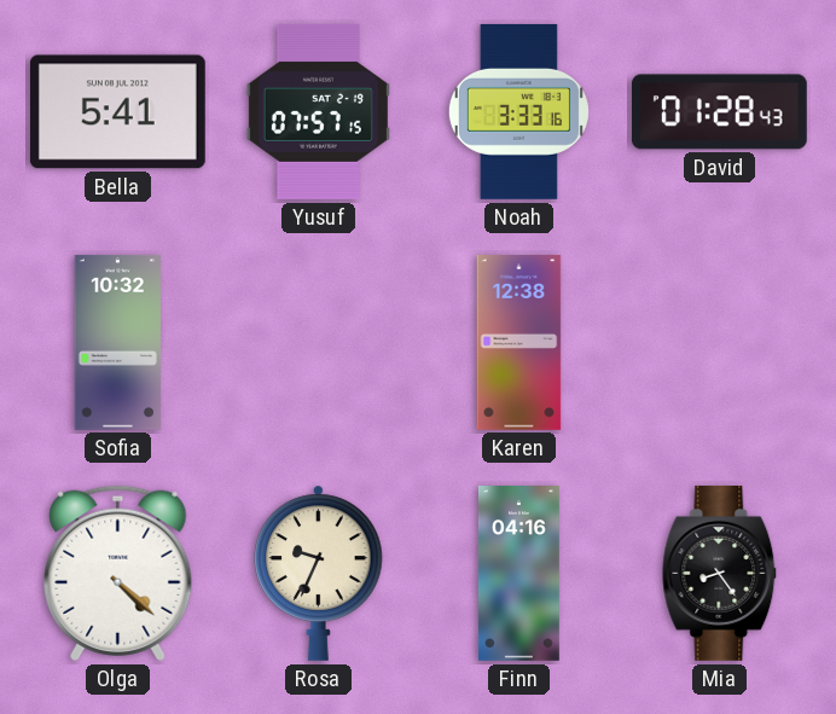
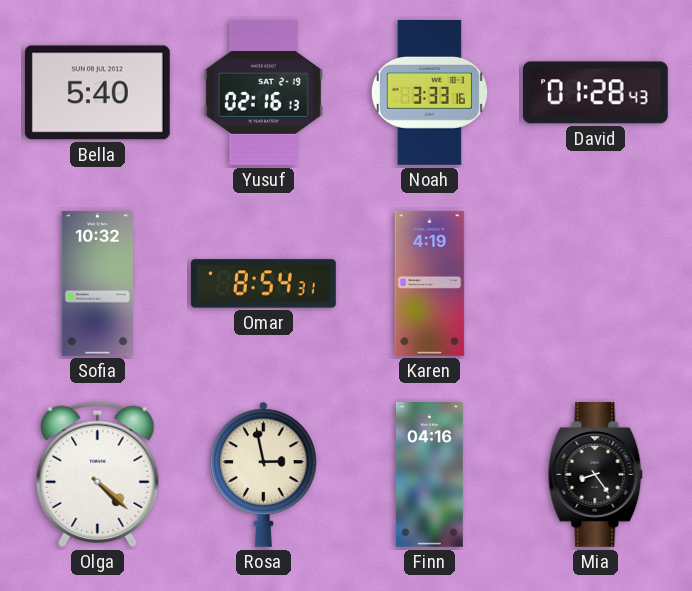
Bella: 5:41 -> 5:40
Yusuf: 07:57 -> 02:16
Omar: none -> 8:54
Karen: 12:38 -> 4:19
Rosa: 9:34 -> 2:58
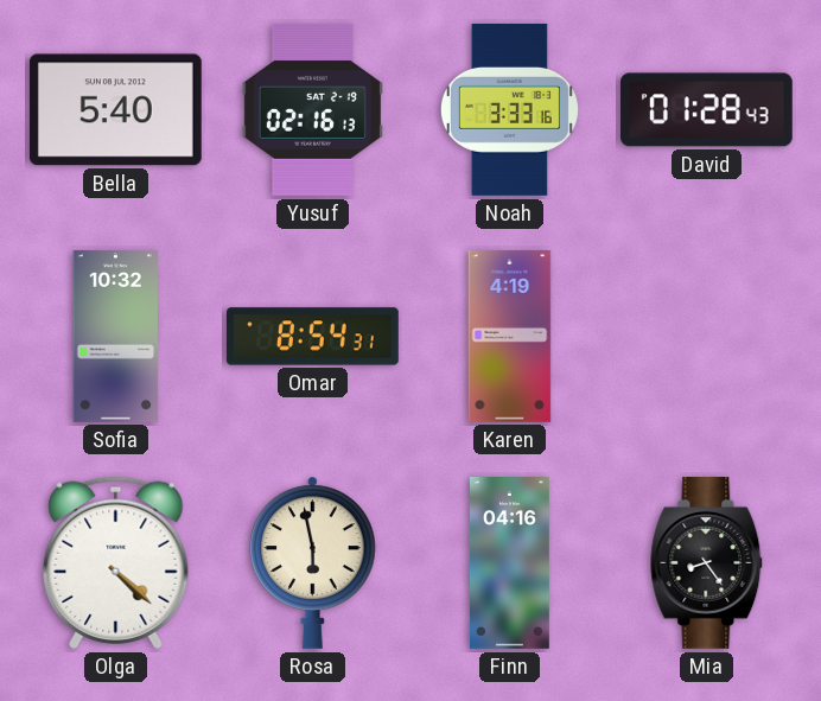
Rosa: 2:58 -> 5:58
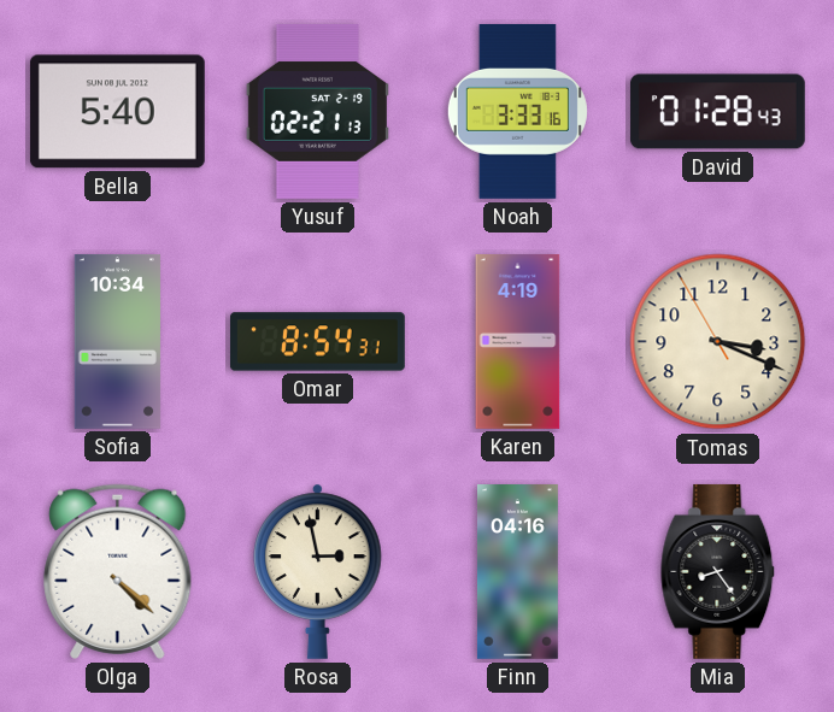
Yusuf: 02:16 -> 02:21
Sofia: 10:32 -> 10:34
Tomas: none -> 3:18
Rosa: 5:58 -> 2:58
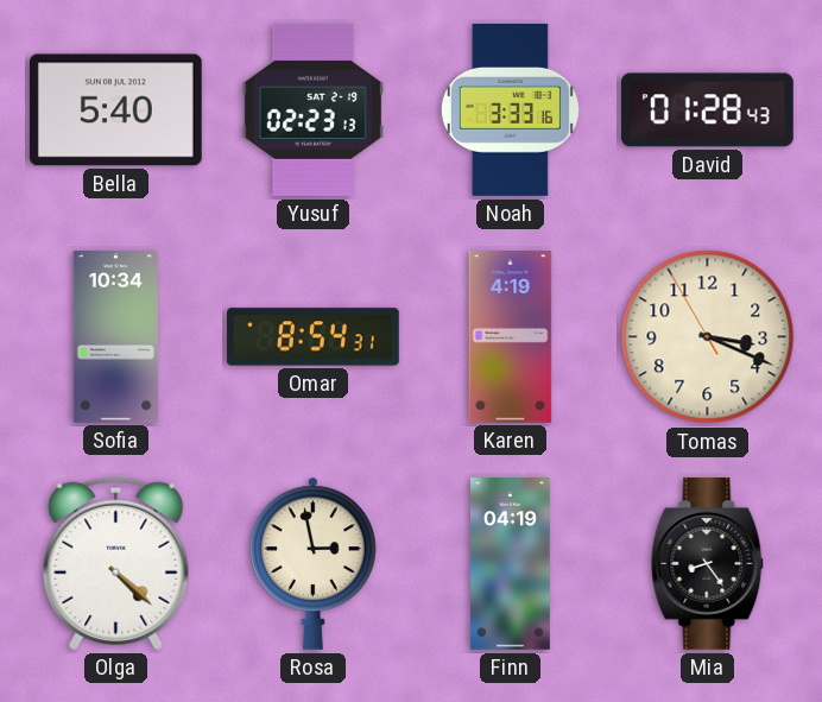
Yusuf: 02:21 -> 02:23
Finn: 04:16 -> 04:19
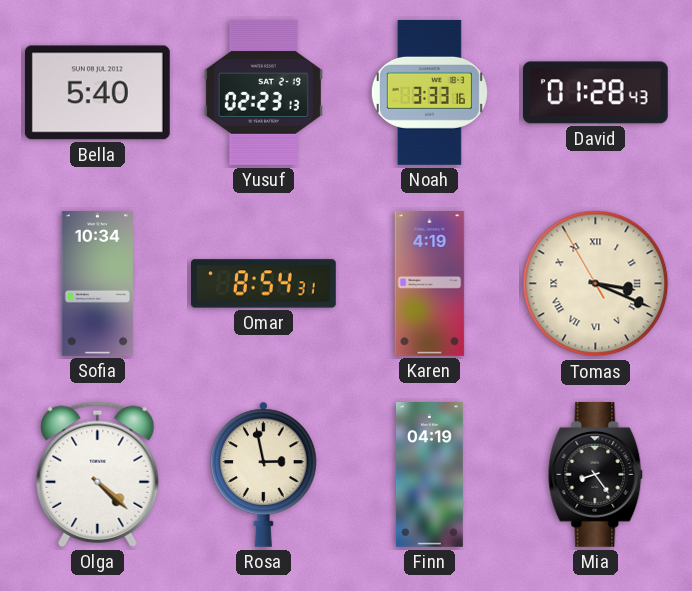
Tomas numerals: Arabic -> Roman
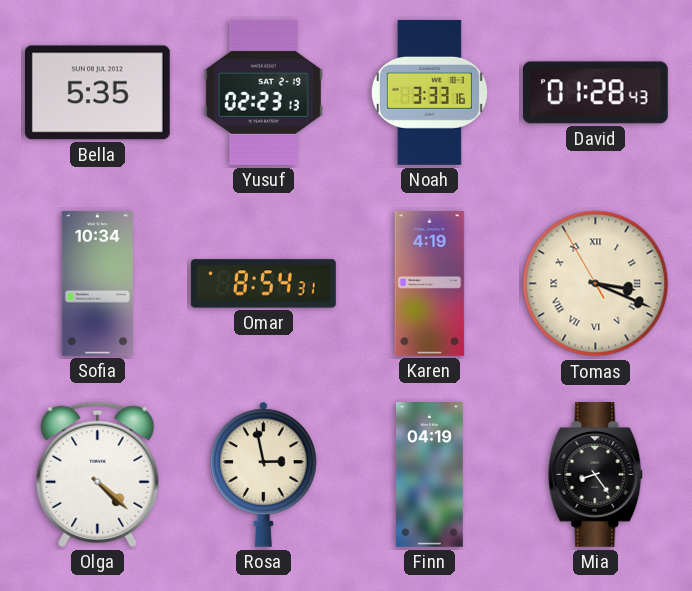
Bella: 5:40 -> 5:35
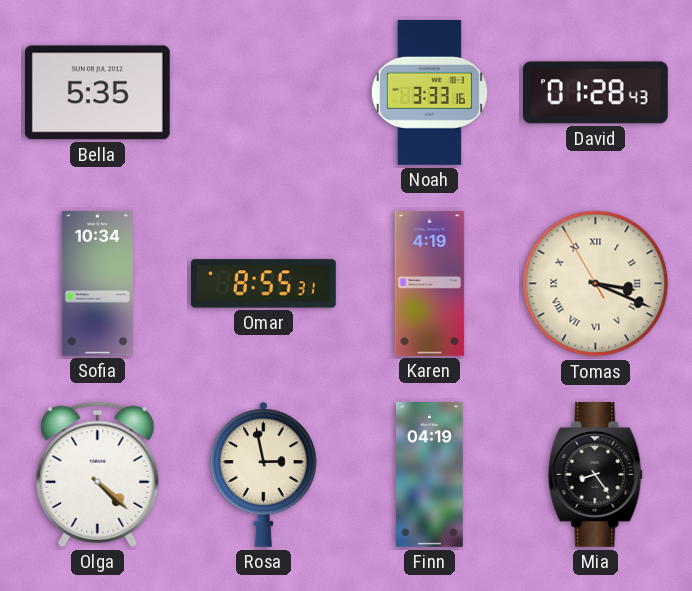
Yusuf: 02:23 -> none
Omar: 8:54 -> 8:55
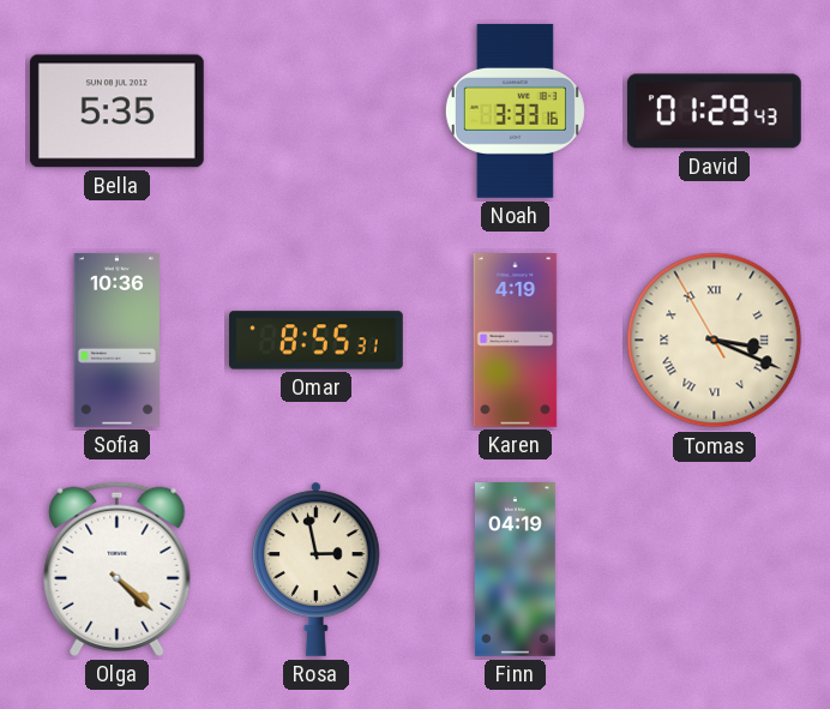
David: 01:28 -> 01:29
Sofia: 10:34 -> 10:36
Mia: 8:24 -> none
